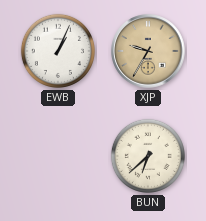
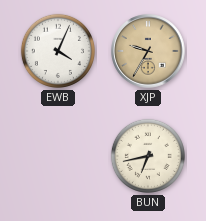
EWB: 1:04 -> 4:04
BUN: 6:38 -> 6:43
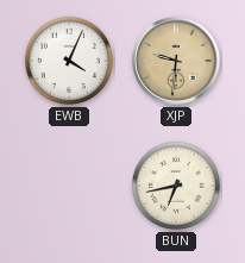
XJP: 9:35 -> 9:31
